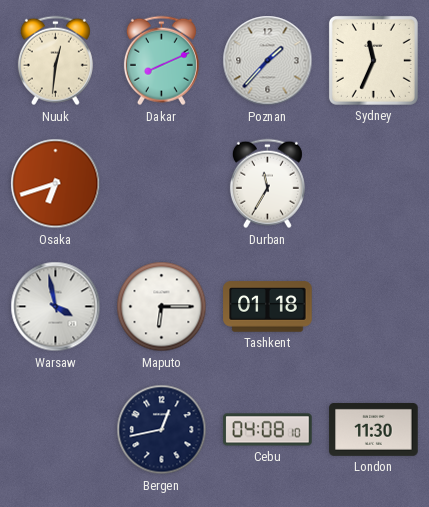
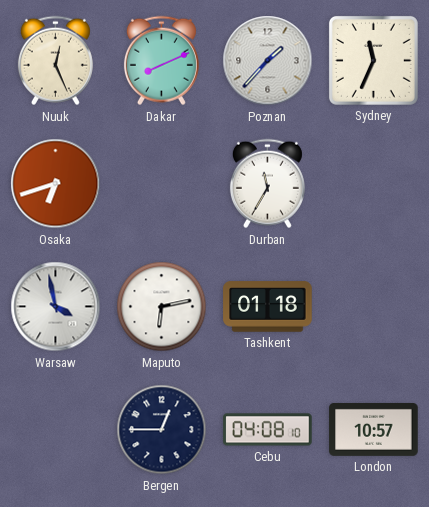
Nuuk: 12:31 -> 12:26
Maputo: 6:15 -> 6:13
Bergen: 12:43 -> 12:45
London: 11:30 -> 10:57
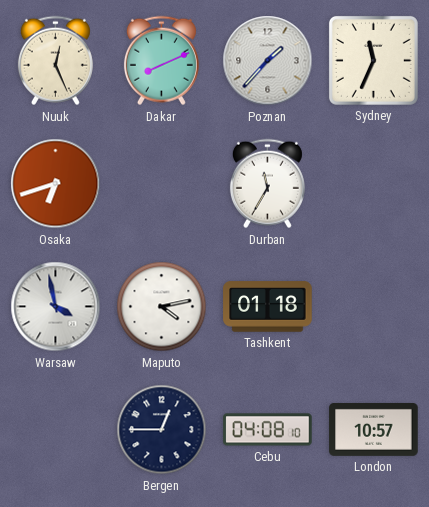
Maputo: 6:13 -> 4:13
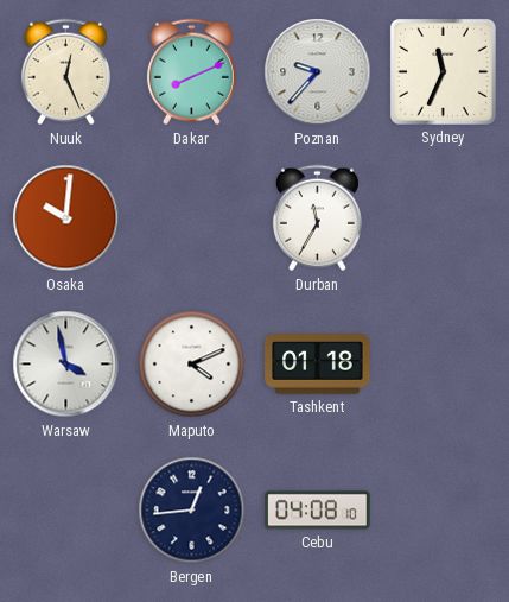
Poznan: 1:37 -> 9:37
Osaka: 6:42 -> 10:01
Maputo: 4:13 -> 4:11
Bergen: 12:45 -> 12:44
London: 10:57 -> none
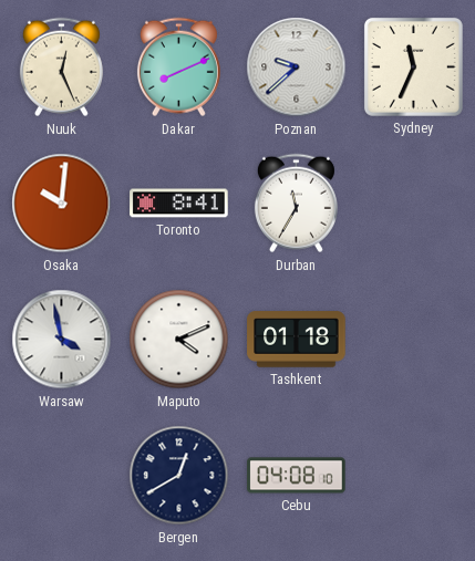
Poznan: 9:37 -> 9:38
Toronto: none -> 8:41
Bergen: 12:44 -> 12:40
